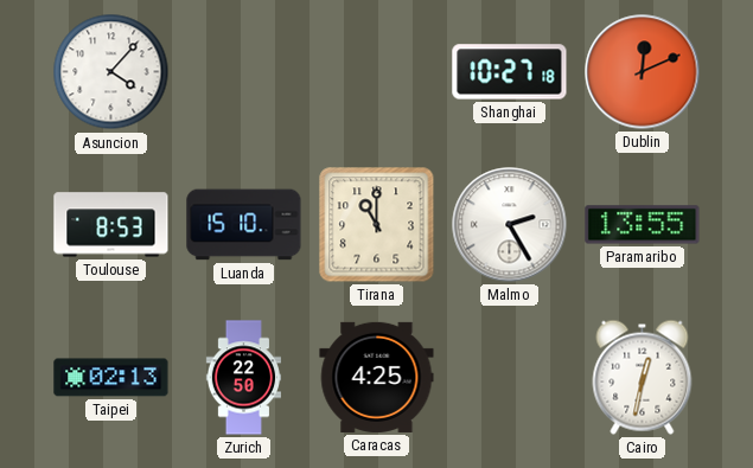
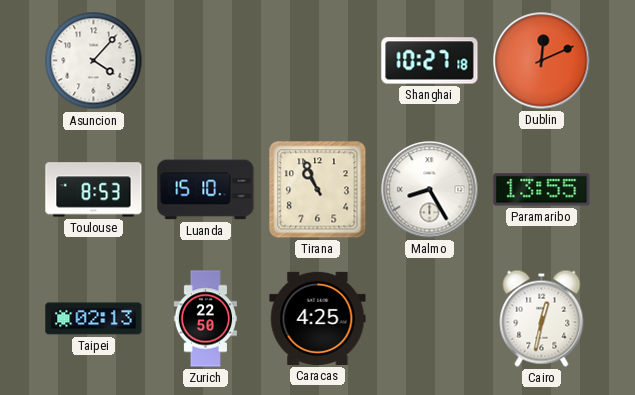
Tirana: 11:00 -> 10:56
Malmo: 2:25 -> 8:25
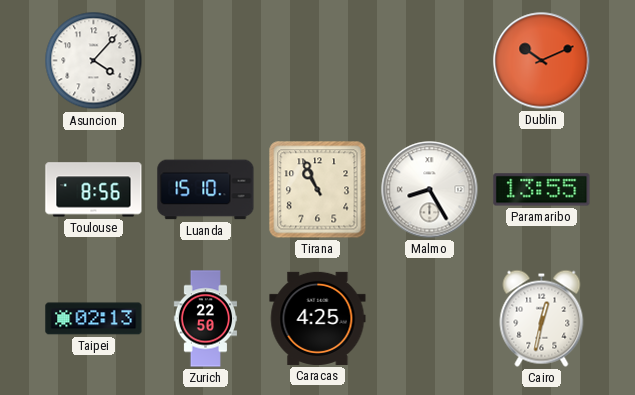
Shanghai: 10:27 -> none
Dublin: 12:11 -> 10:11
Toulouse: 8:53 -> 8:56
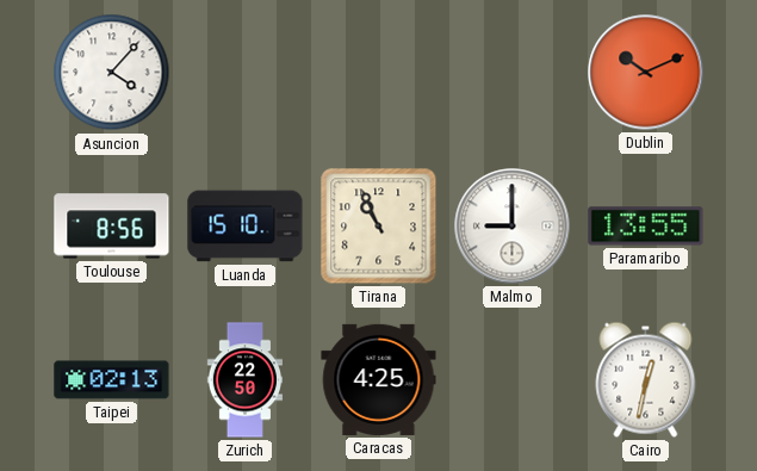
Malmo: 8:25 -> 9:00
